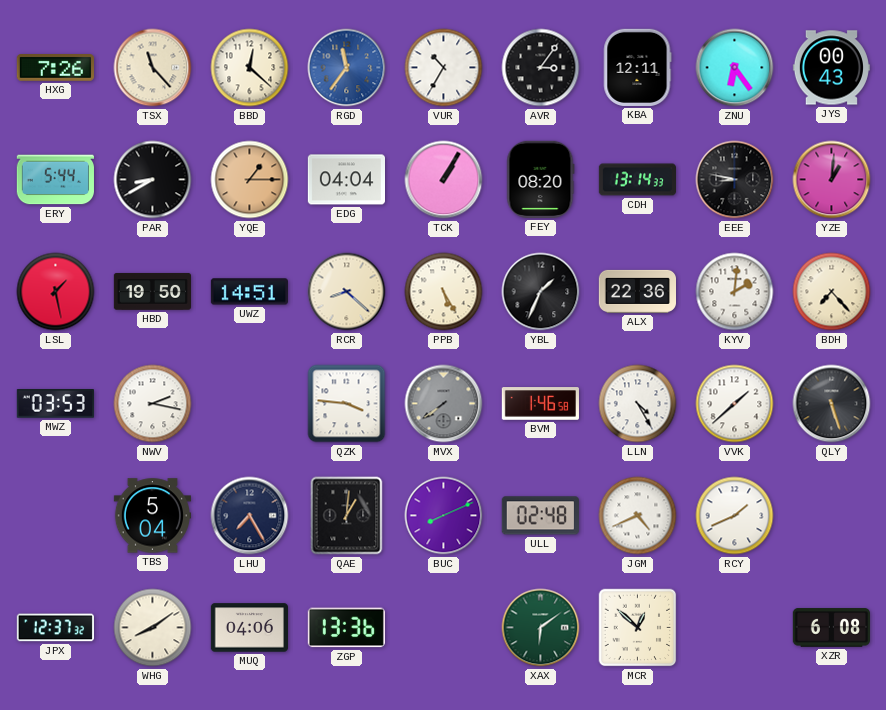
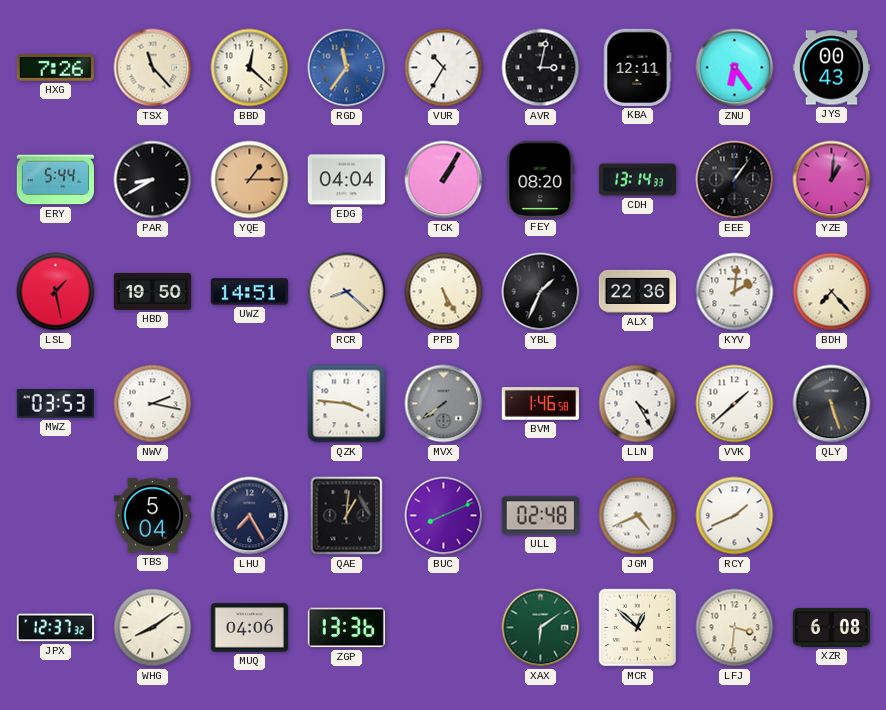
AVR: 3:06 -> 3:02
EEE: 8:47 -> 1:06
LFJ: none -> 3:31
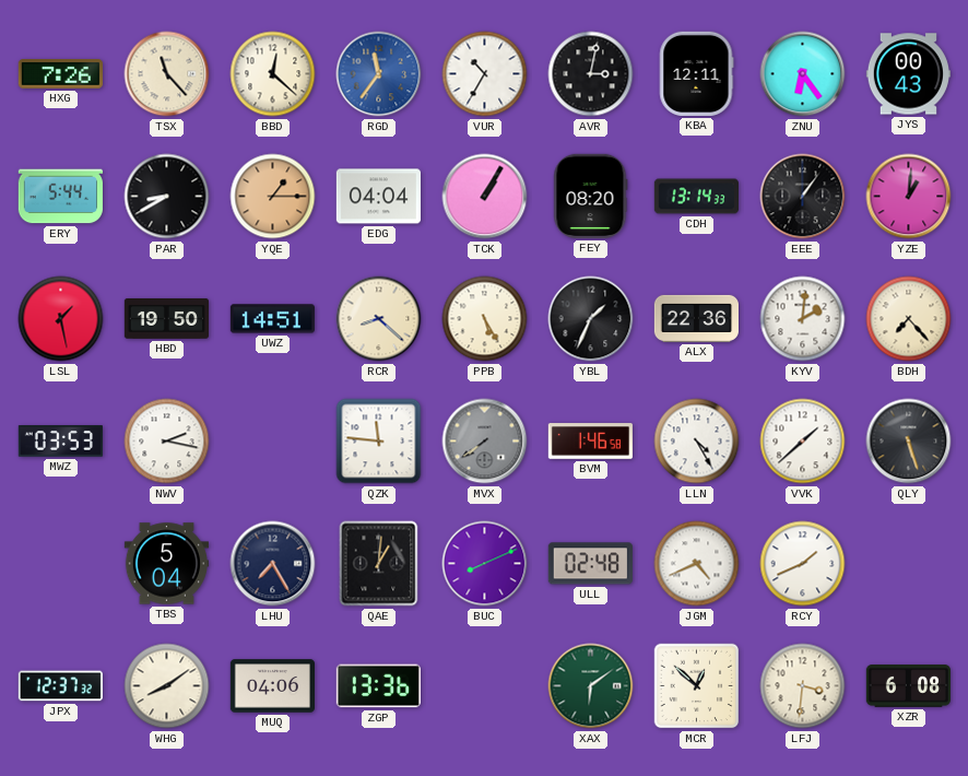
QZK: 3:46 -> 11:46
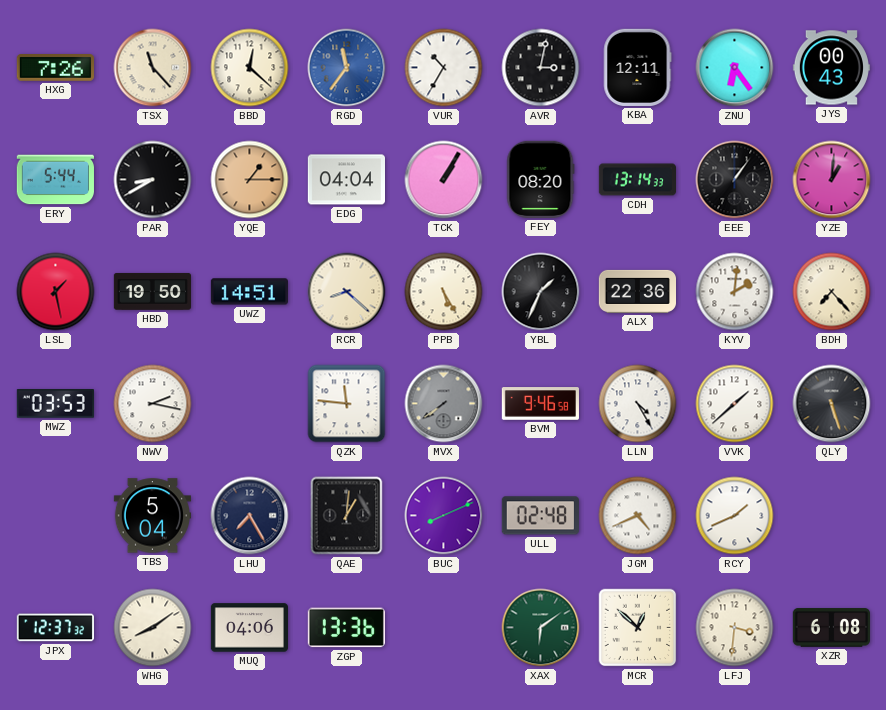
BVM: 1:46 -> 9:46
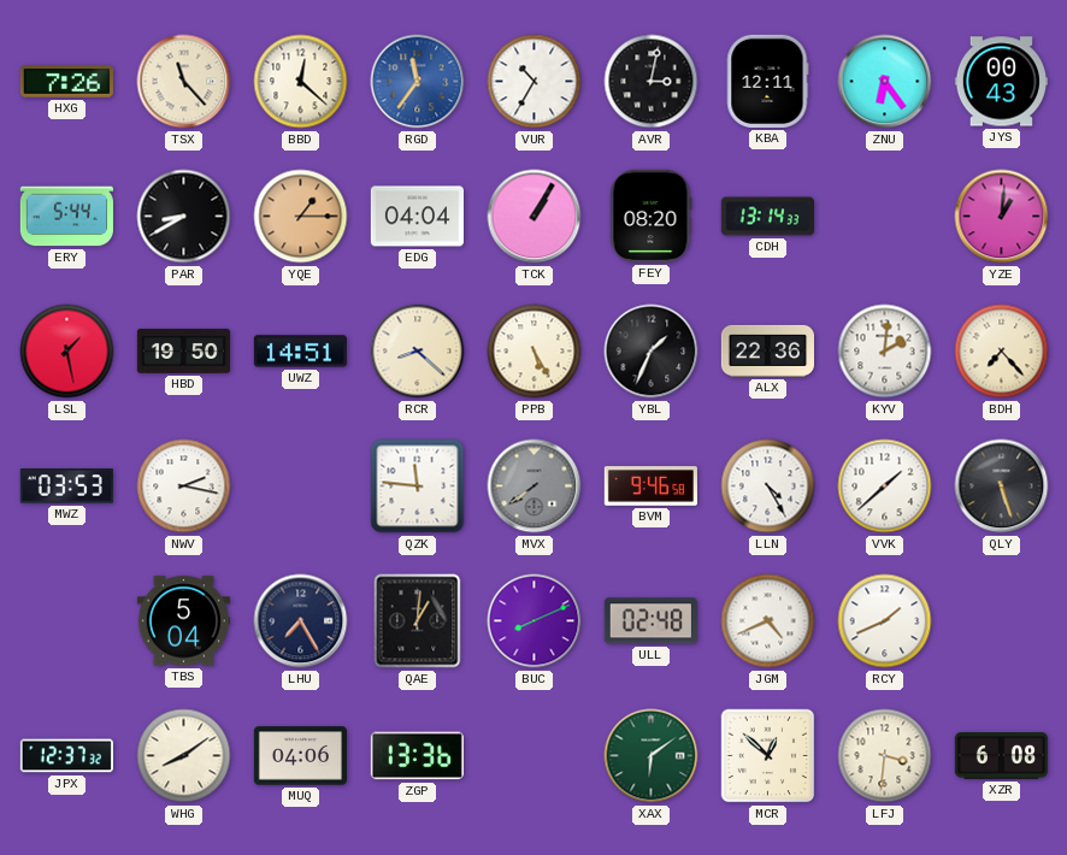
EEE: 1:06 -> none
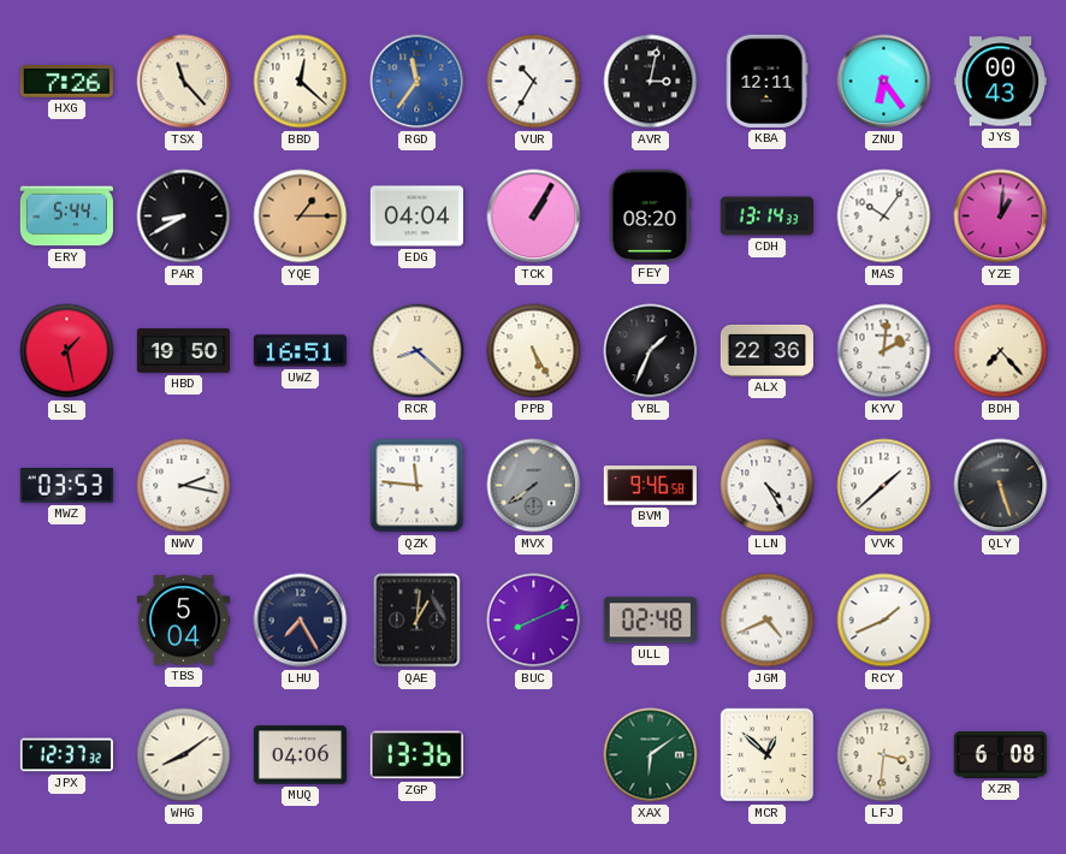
MAS: none -> 10:06
UWZ: 14:51 -> 16:51
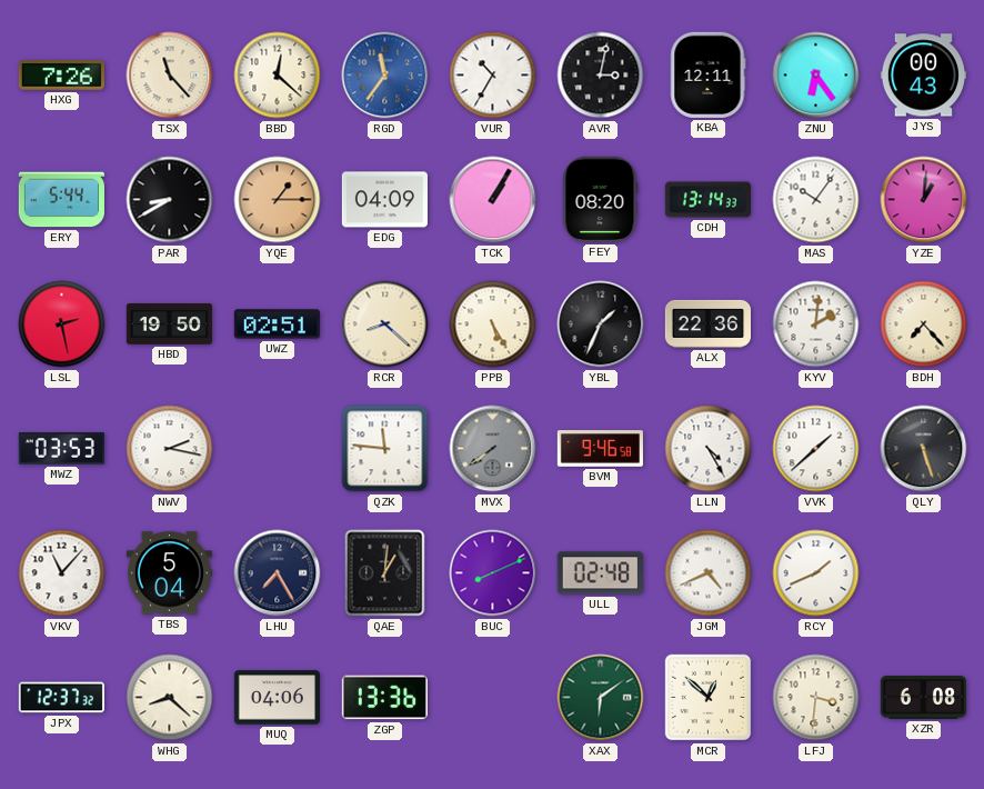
EDG: 04:04 -> 04:09
LSL: 1:28 -> 2:28
UWZ: 16:51 -> 02:51
VKV: none -> 11:07
WHG: 8:09 -> 8:22
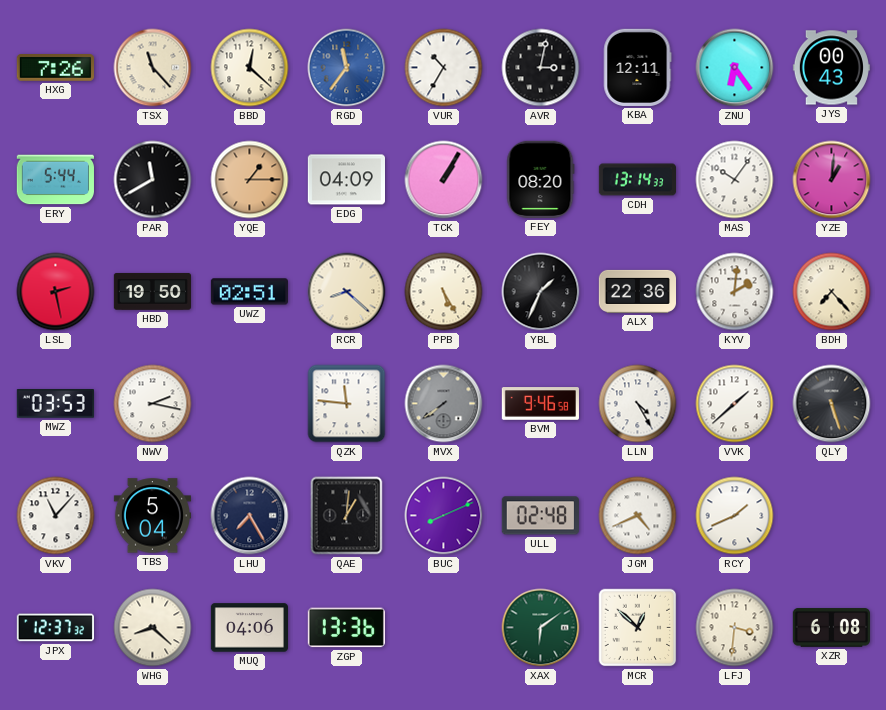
PAR: 8:40 -> 11:40
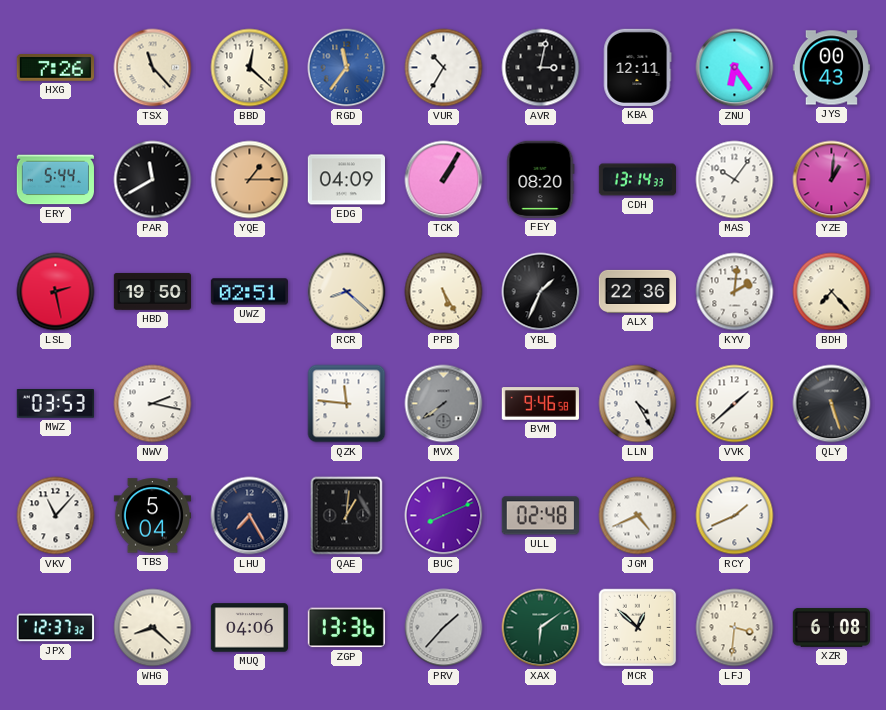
PRV: none -> 1:37
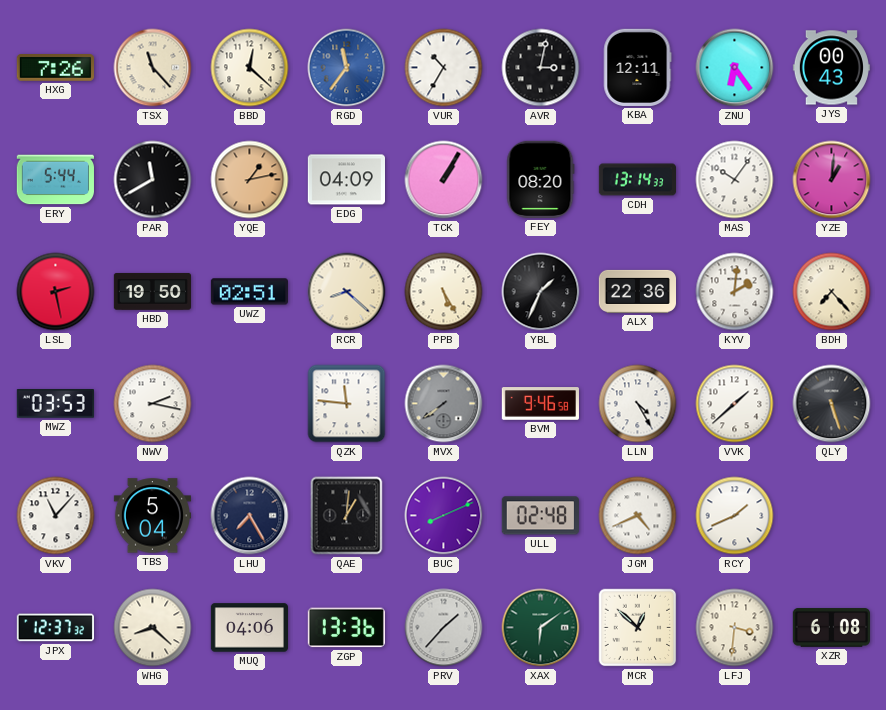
YQE: 1:15 -> 1:13
